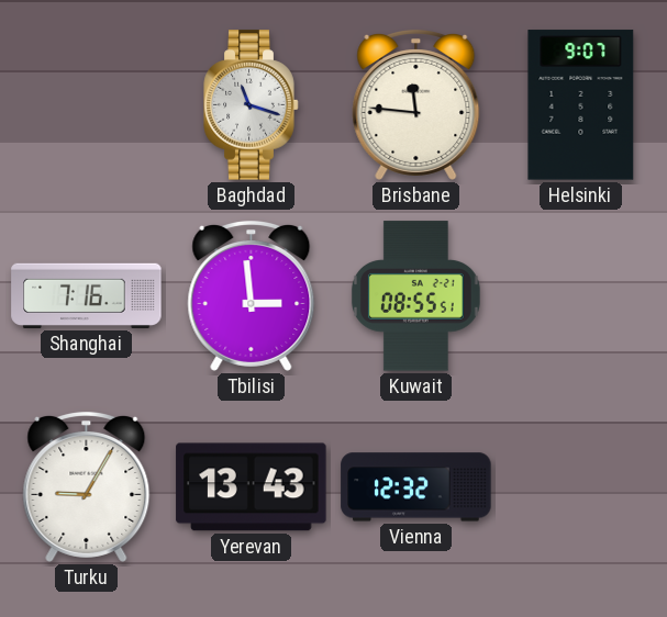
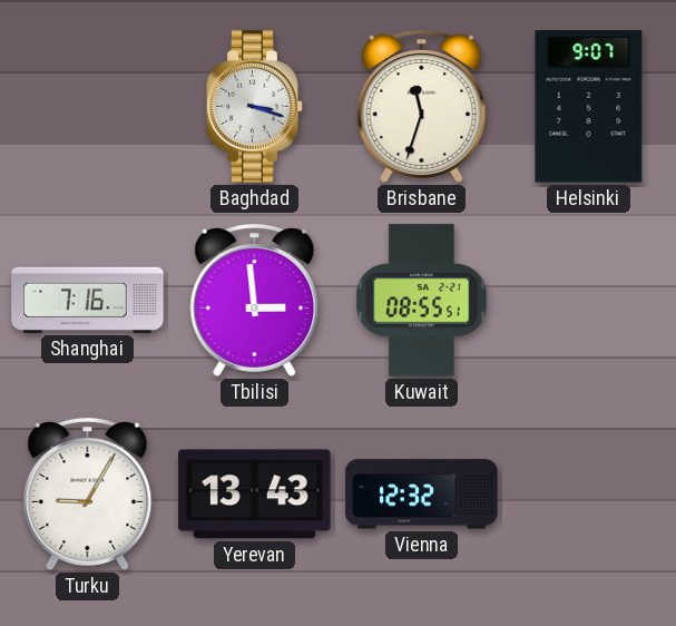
Baghdad: 11:18 -> 3:18
Brisbane: 11:46 -> 11:33
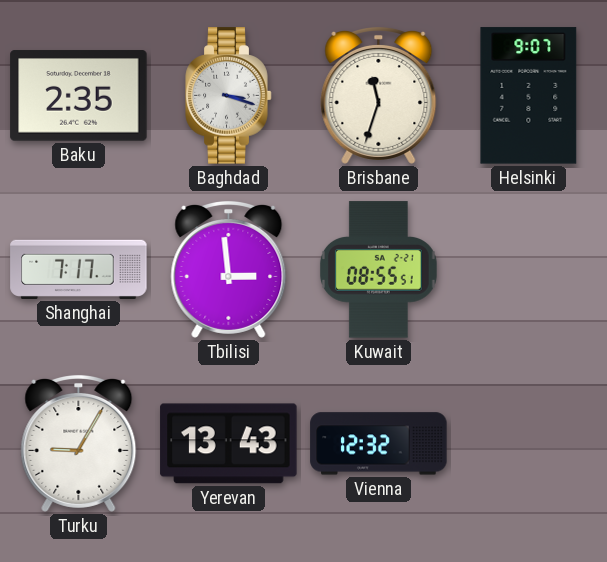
Baku: none -> 2:35
Shanghai: 7:16 -> 7:17
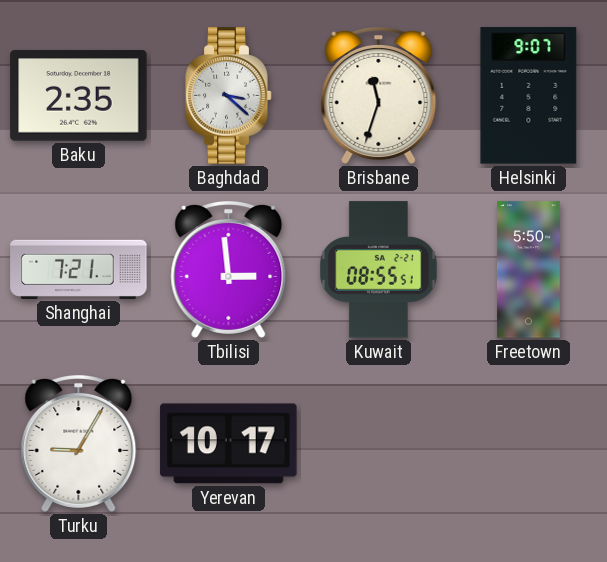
Baghdad: 3:18 -> 3:22
Shanghai: 7:17 -> 7:21
Freetown: none -> 5:50
Yerevan: 13:43 -> 10:17
Vienna: 12:32 -> none
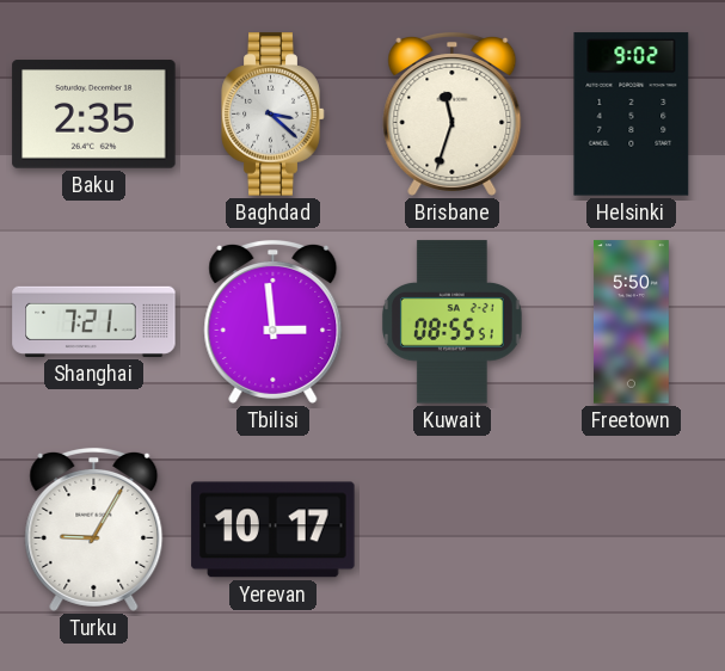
Helsinki: 9:07 -> 9:02
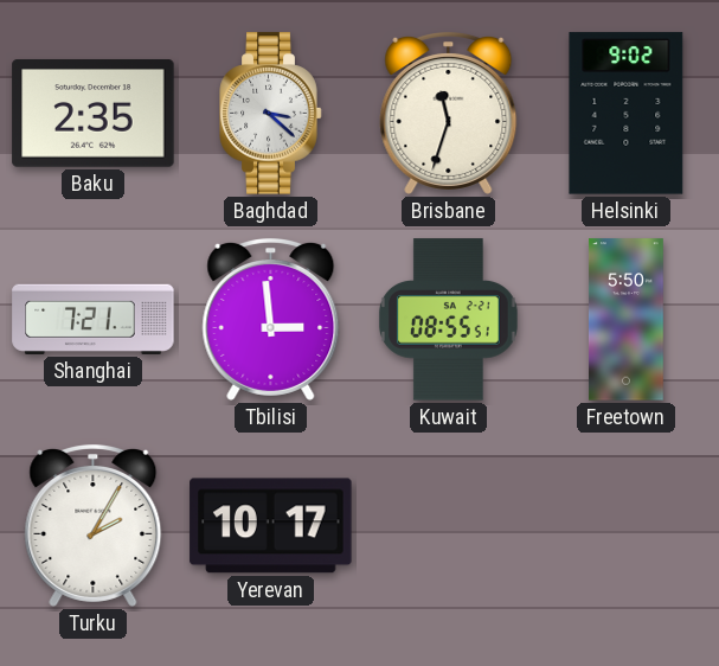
Turku: 9:05 -> 2:05
